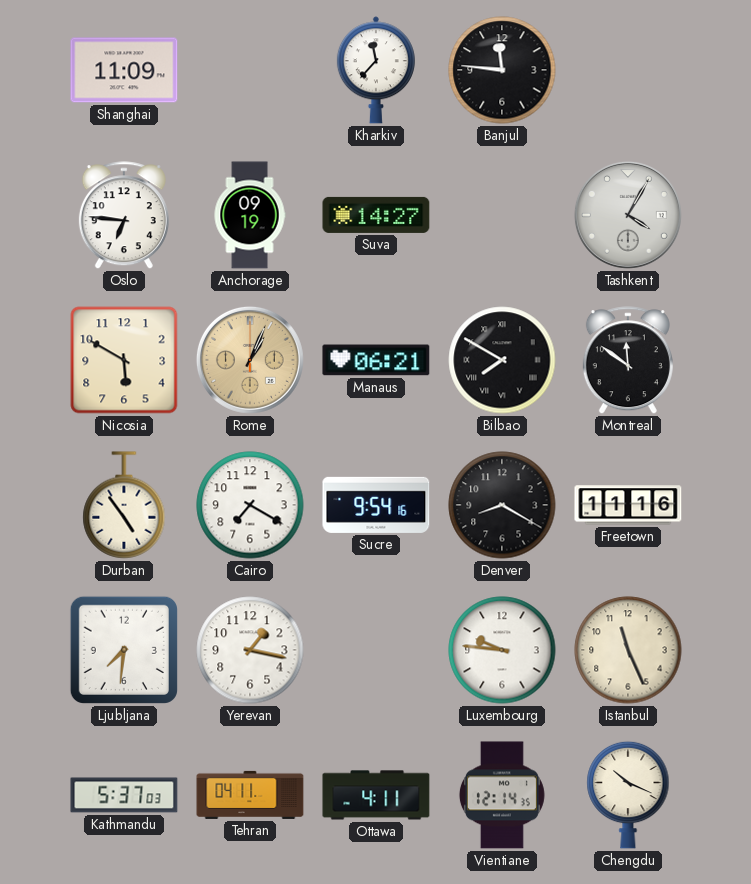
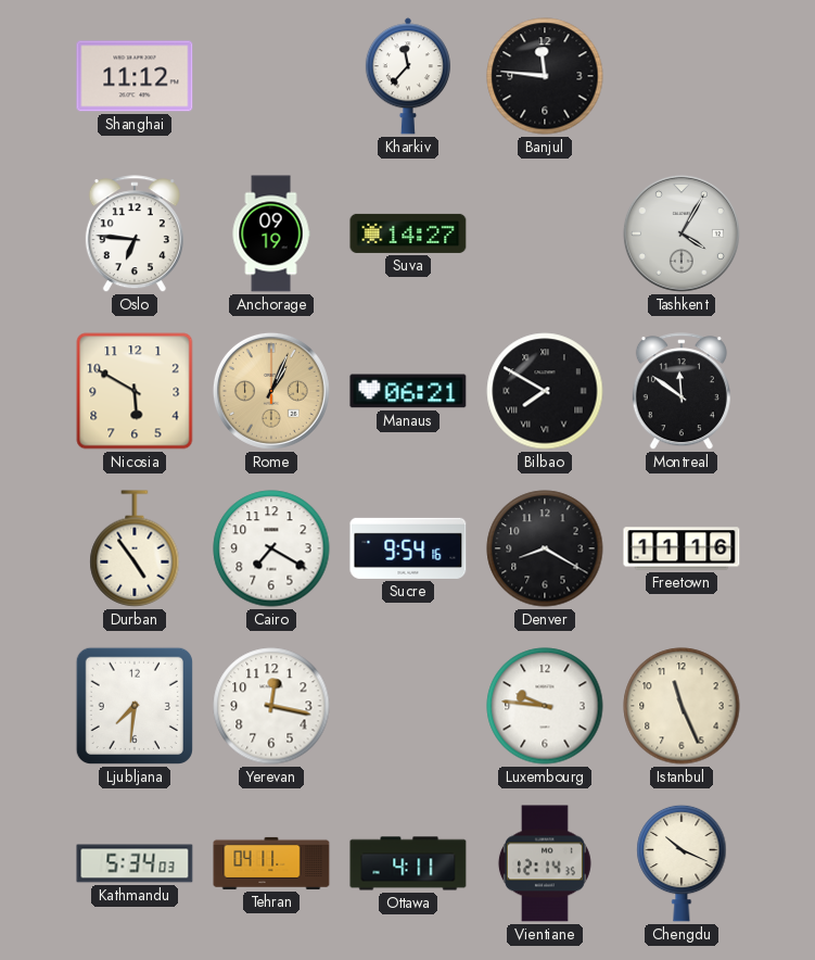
Shanghai: 11:09 -> 11:12
Yerevan: 1:17 -> 12:17
Kathmandu: 5:37 -> 5:34
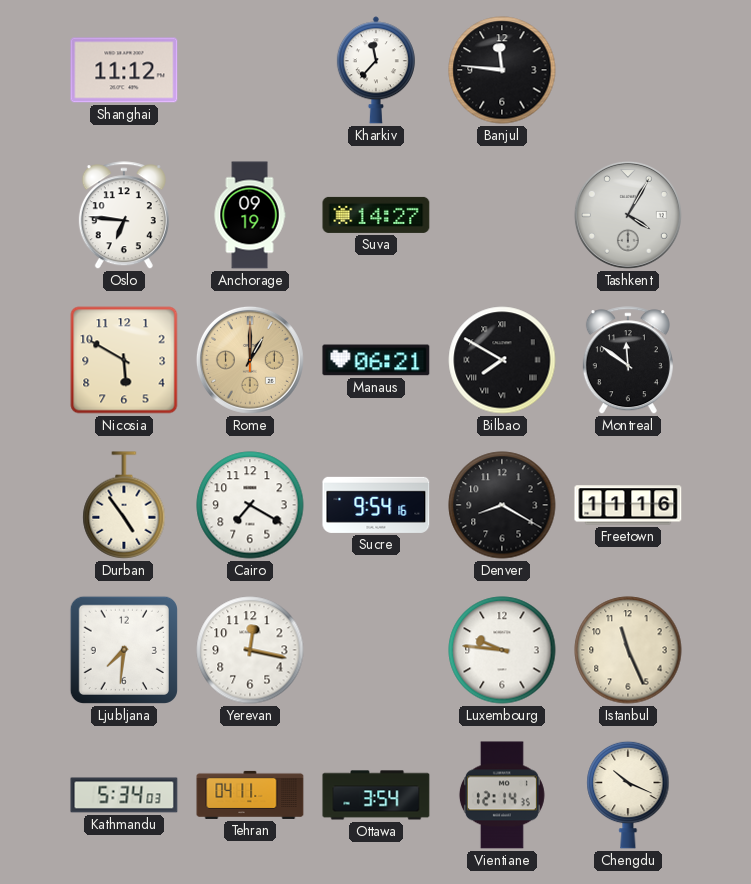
Rome: 1:04 -> 1:00
Ottawa: 4:11 -> 3:54
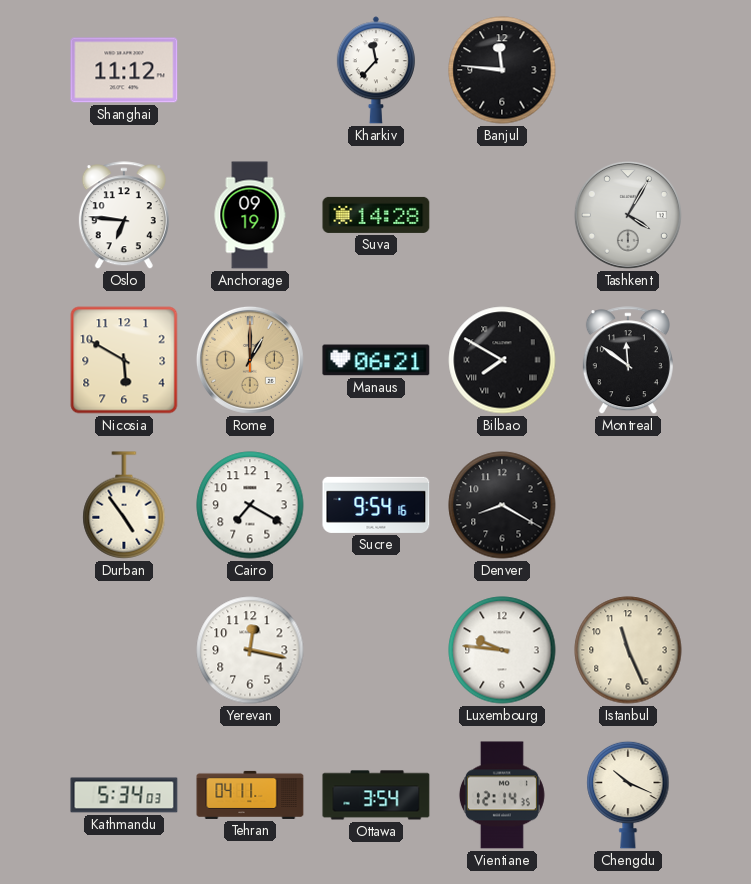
Suva: 14:27 -> 14:28
Freetown: 11:16 -> none
Ljubljana: 7:31 -> none
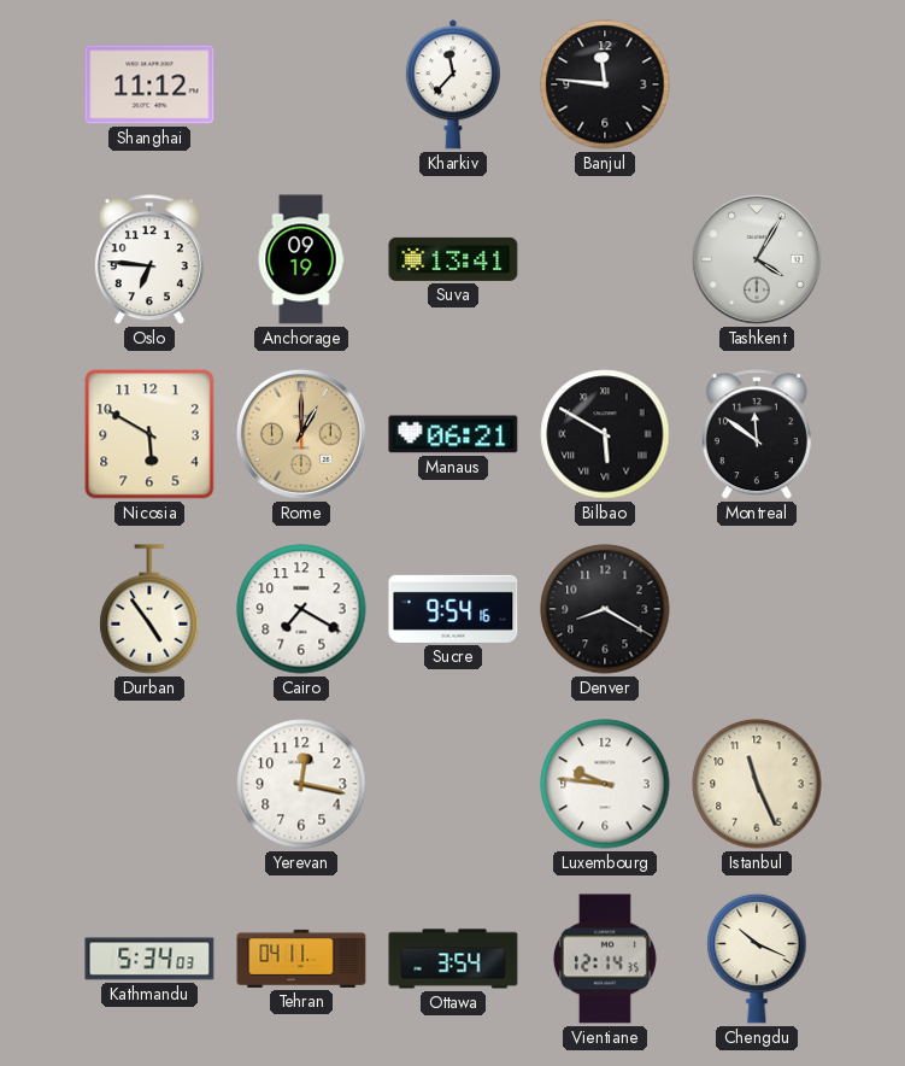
Suva: 14:28 -> 13:41
Bilbao: 7:50 -> 5:50
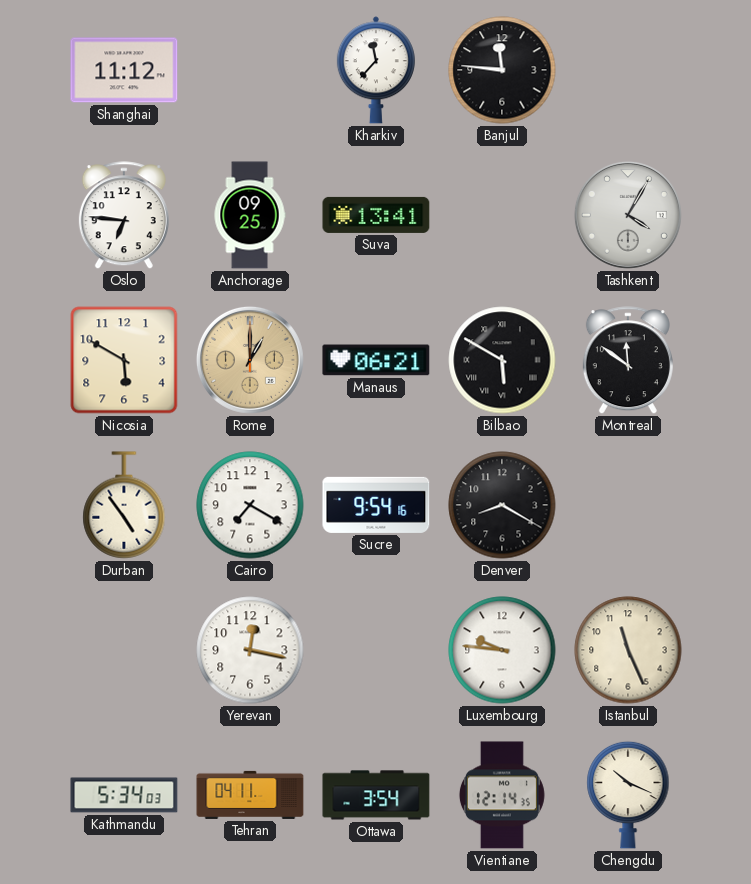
Anchorage: 09:19 -> 09:25
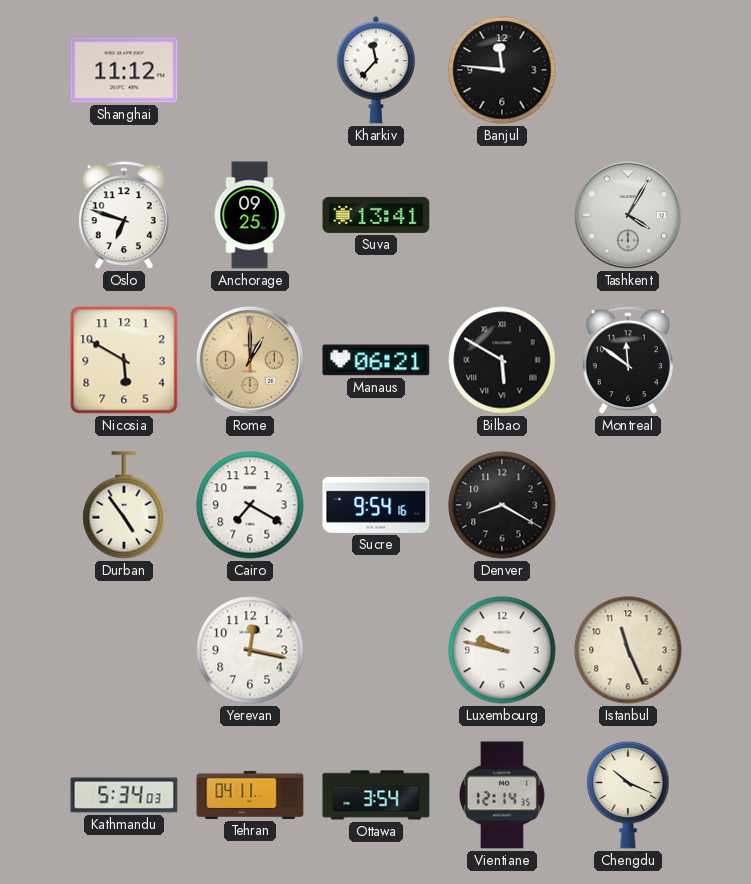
Oslo: 6:46 -> 6:48
Luxembourg: 9:46 -> 9:47
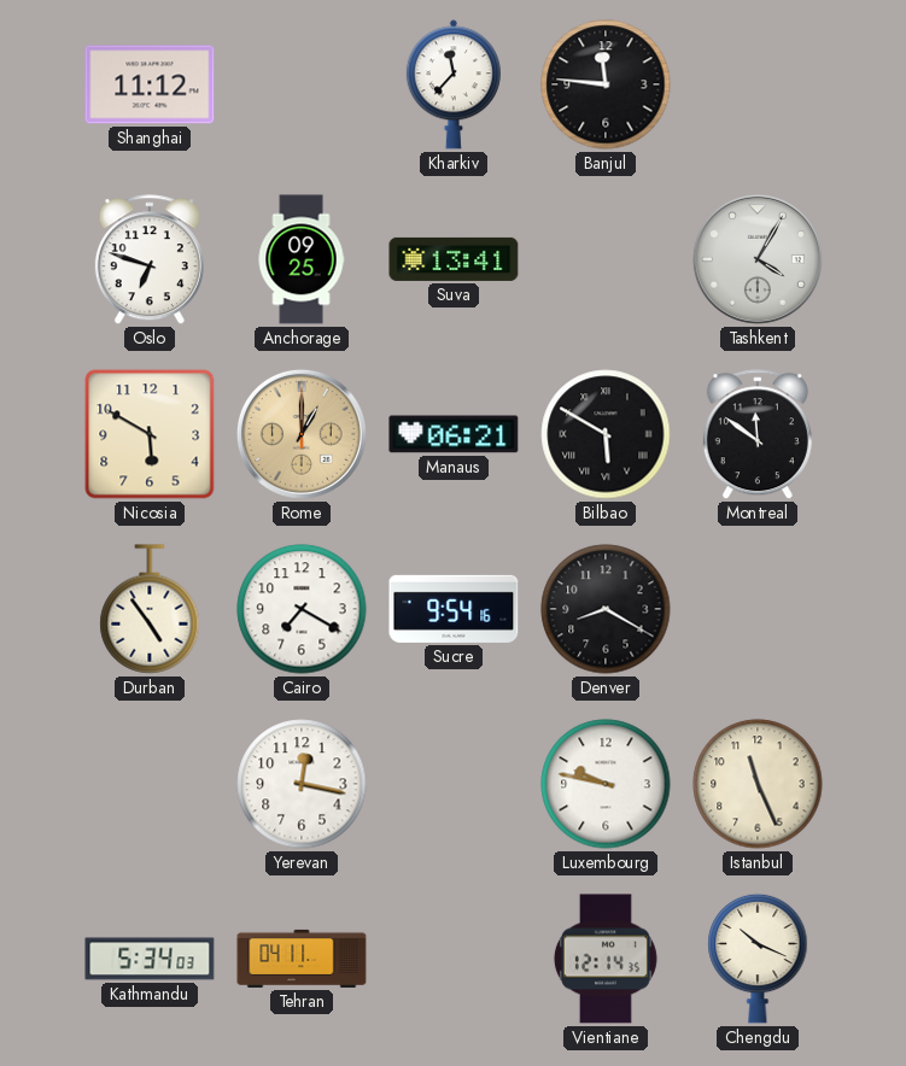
Ottawa: 3:54 -> none
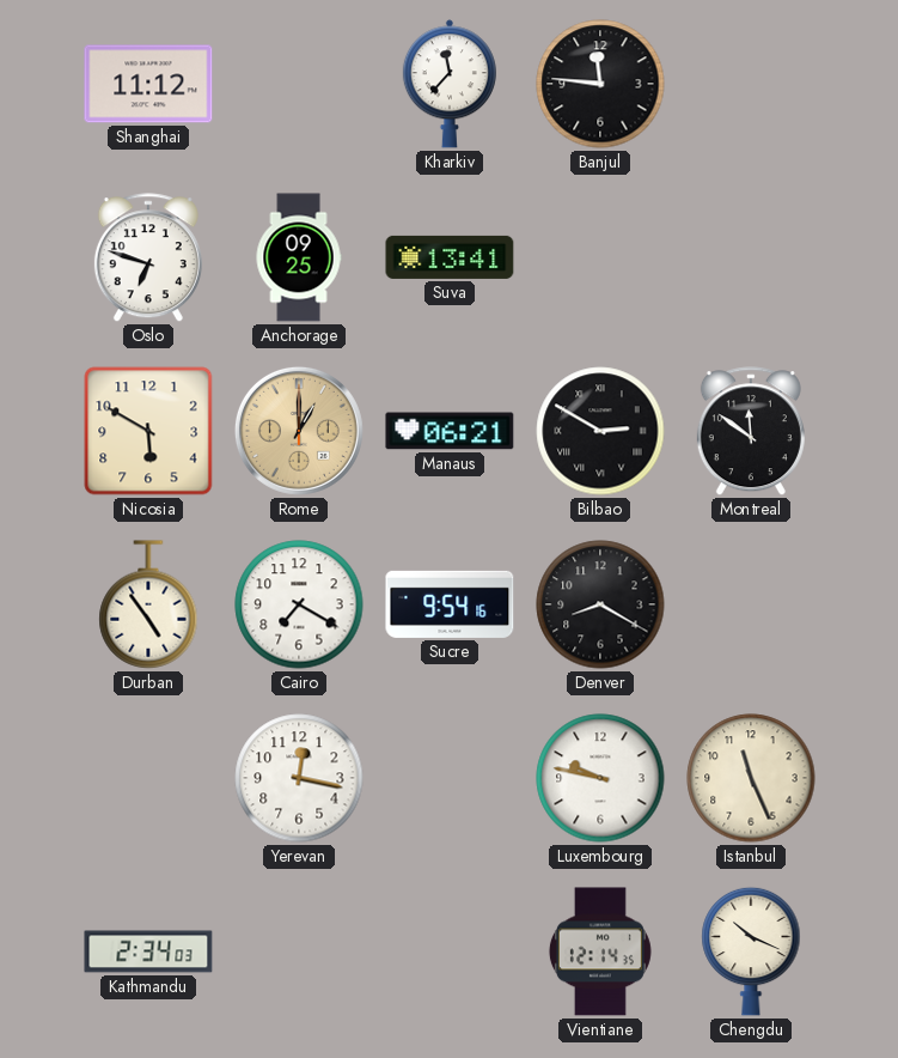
Tashkent: 4:05 -> none
Bilbao: 5:50 -> 2:50
Kathmandu: 5:34 -> 2:34
Tehran: 04:11 -> none
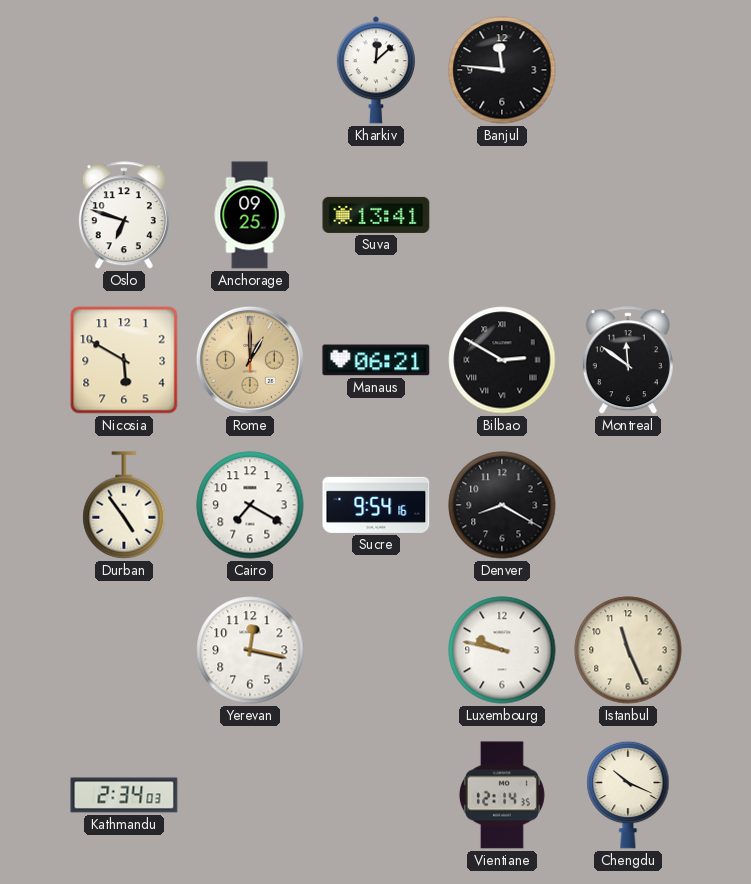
Shanghai: 11:12 -> none
Kharkiv: 11:37 -> 12:08
